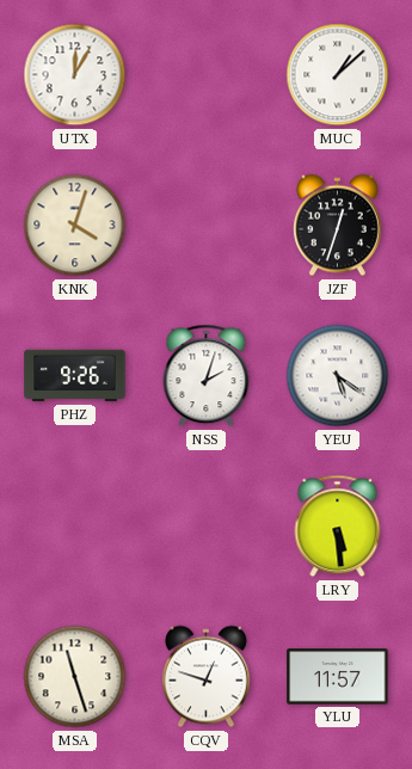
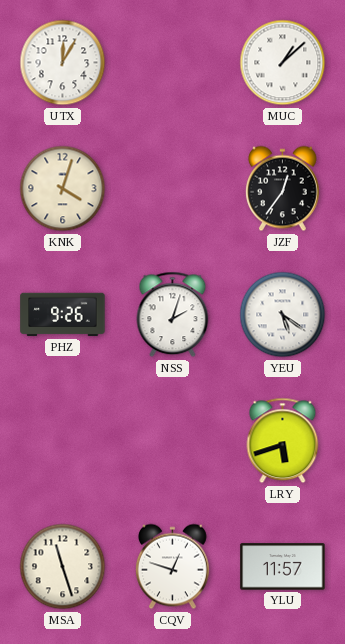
JZF: 12:33 -> 12:36
LRY: 5:29 -> 5:42
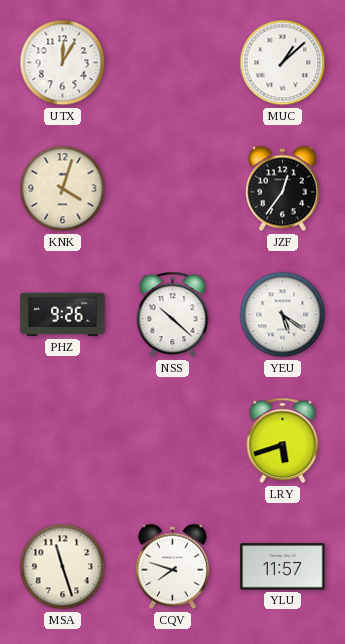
NSS: 2:03 -> 10:22
CQV: 12:48 -> 7:48
